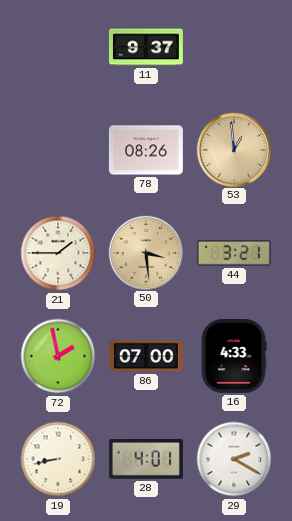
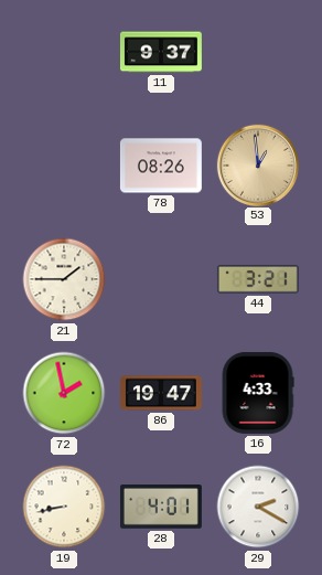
50: 3:29 -> none
86: 07:00 -> 19:47
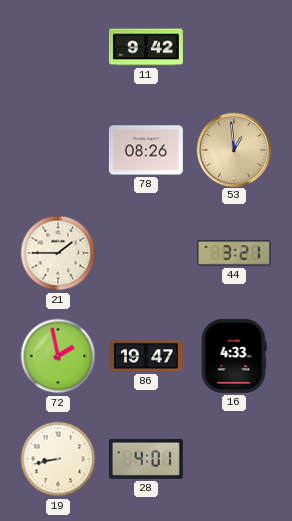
11: 9:37 -> 9:42
29: 2:20 -> none
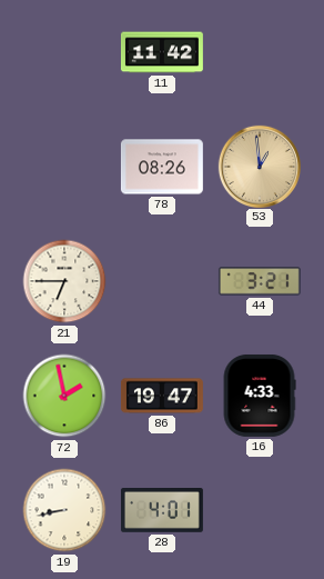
11: 9:42 -> 11:42
21: 1:45 -> 6:45
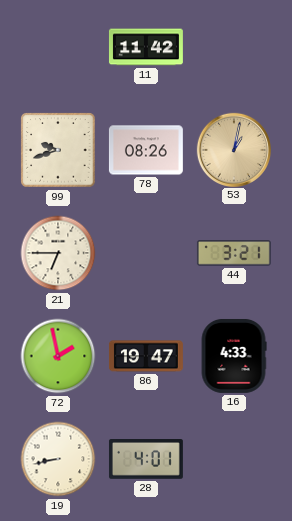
99: none -> 9:42
53: 12:59 -> 1:02
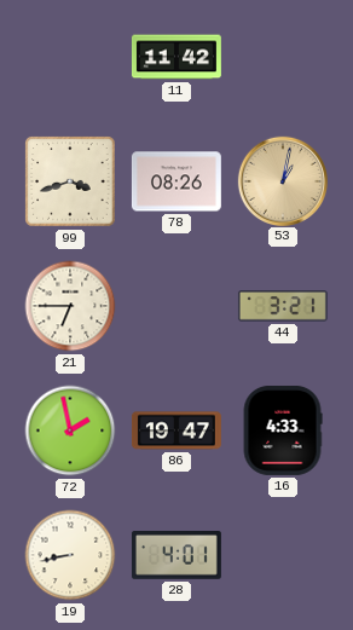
99: 9:42 -> 3:42
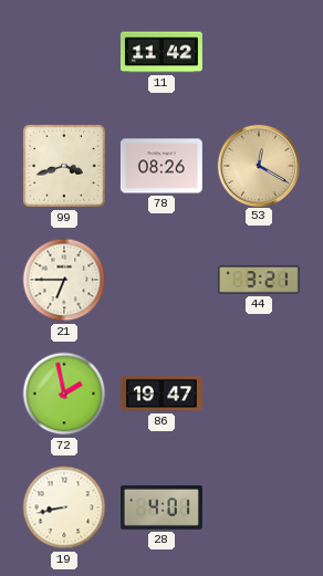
53: 1:02 -> 12:20
16: 4:33 -> none
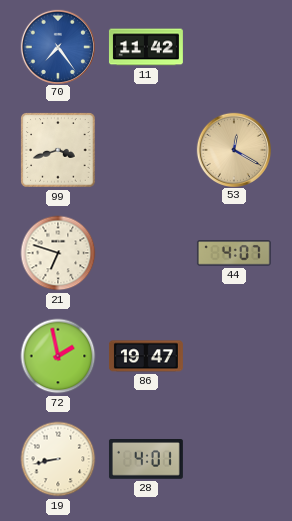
70: none -> 7:24
78: 08:26 -> none
21: 6:45 -> 6:48
44: 3:21 -> 4:07
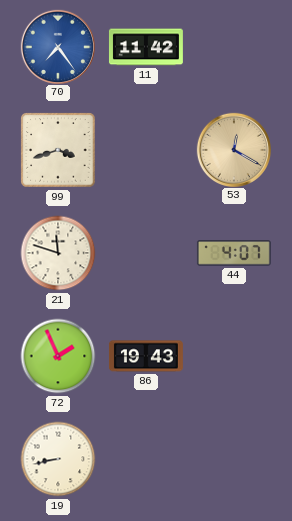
21: 6:48 -> 11:48
72: 1:58 -> 1:56
86: 19:47 -> 19:43
28: 4:01 -> none
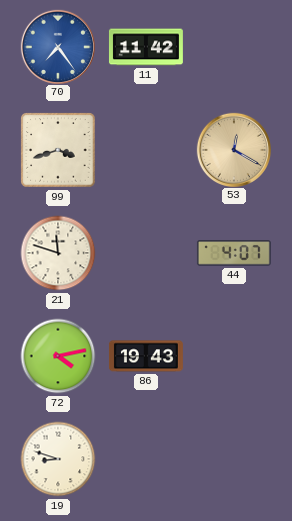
72: 1:56 -> 4:13
19: 8:43 -> 8:48
